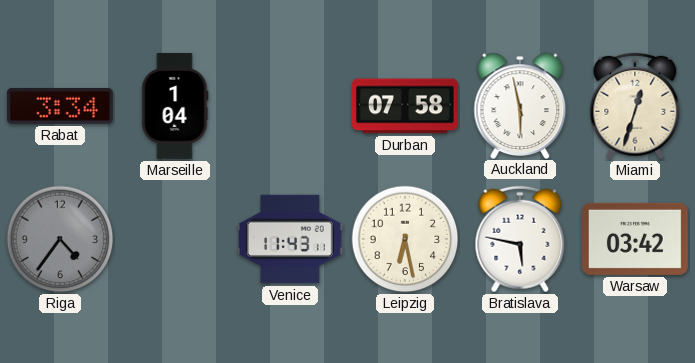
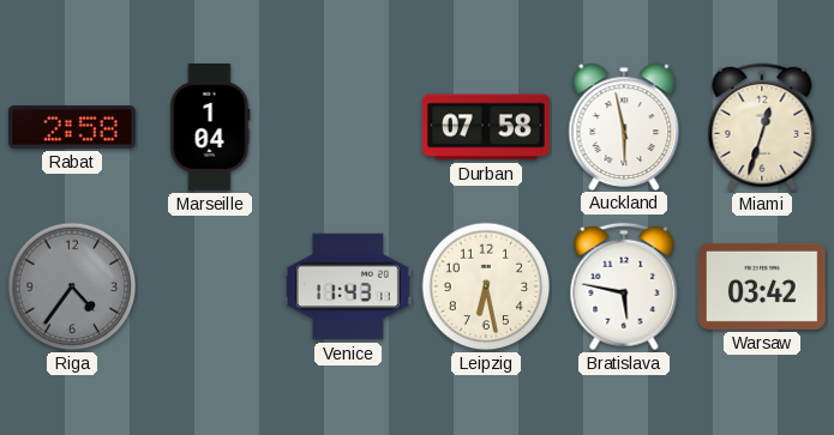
Rabat: 3:34 -> 2:58
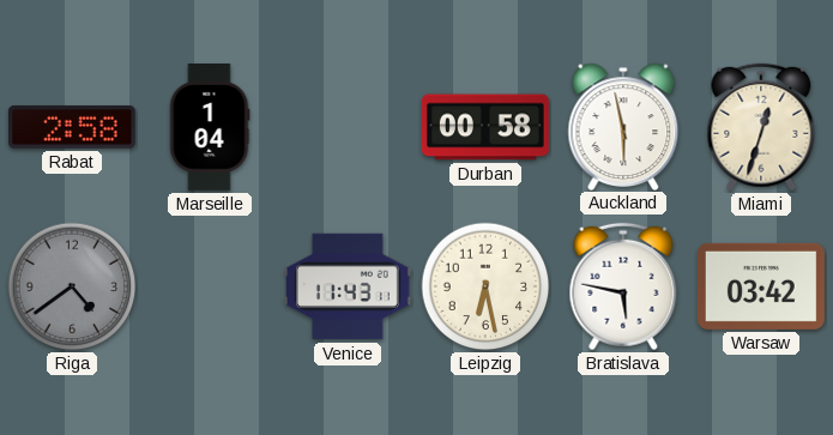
Durban: 07:58 -> 00:58
Riga: 4:36 -> 4:39
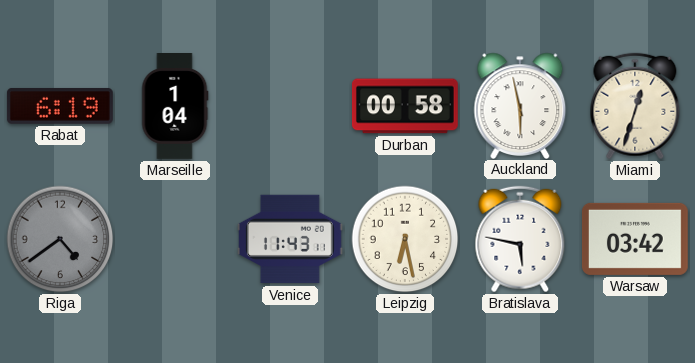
Rabat: 2:58 -> 6:19
